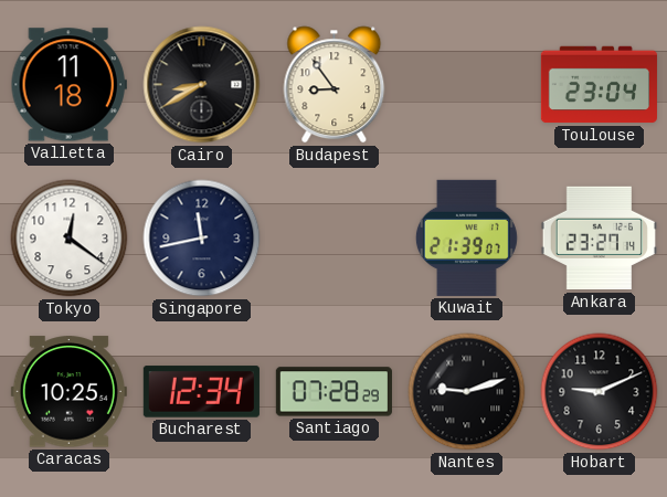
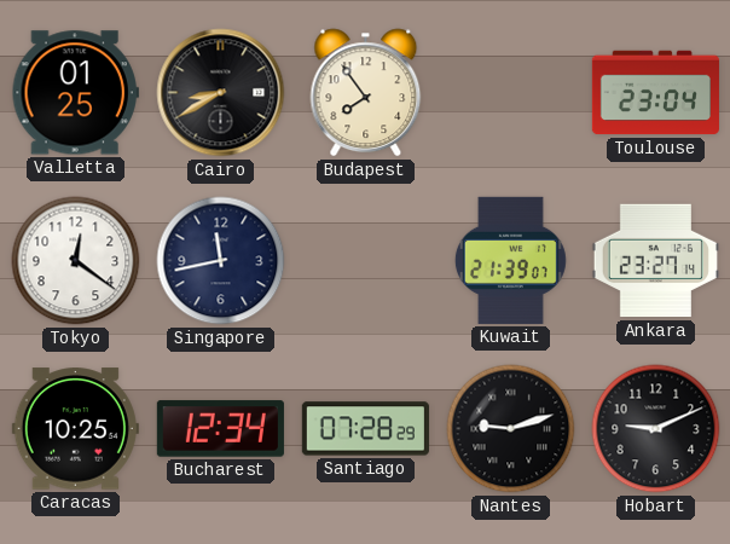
Valletta: 11:18 -> 01:25
Budapest: 8:54 -> 7:54
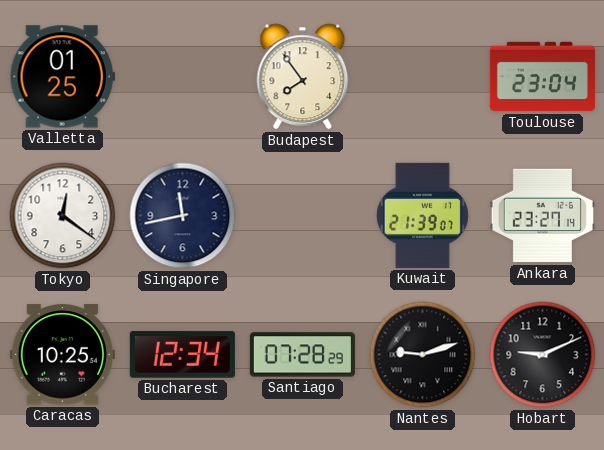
Cairo: 8:40 -> none
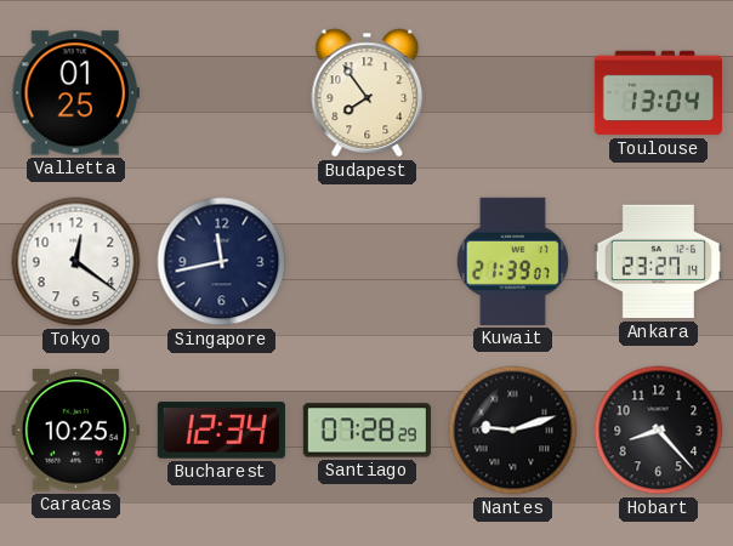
Toulouse: 23:04 -> 13:04
Hobart: 9:11 -> 8:23
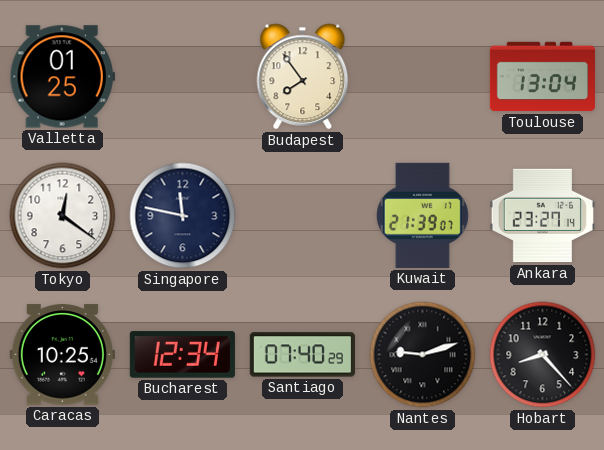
Singapore: 11:43 -> 11:47
Santiago: 07:28 -> 07:40
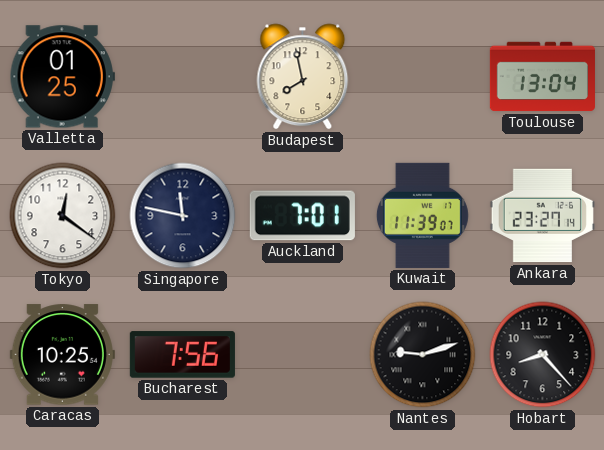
Budapest: 7:54 -> 7:58
Auckland: none -> 7:01
Kuwait: 21:39 -> 11:39
Bucharest: 12:34 -> 7:56
Santiago: 07:40 -> none
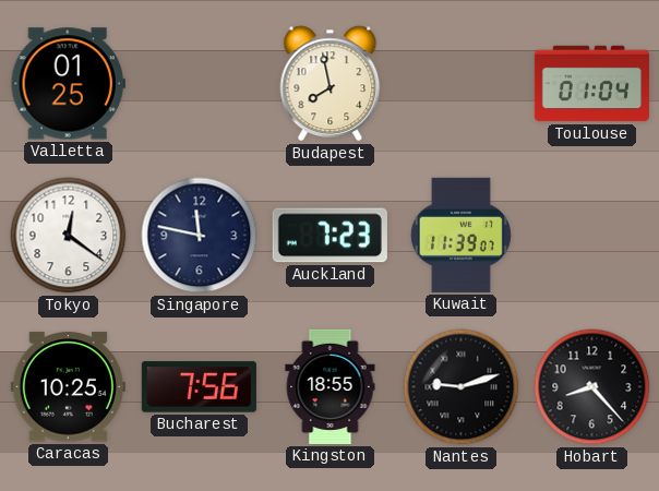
Toulouse: 13:04 -> 01:04
Auckland: 7:01 -> 7:23
Ankara: 23:27 -> none
Kingston: none -> 18:55
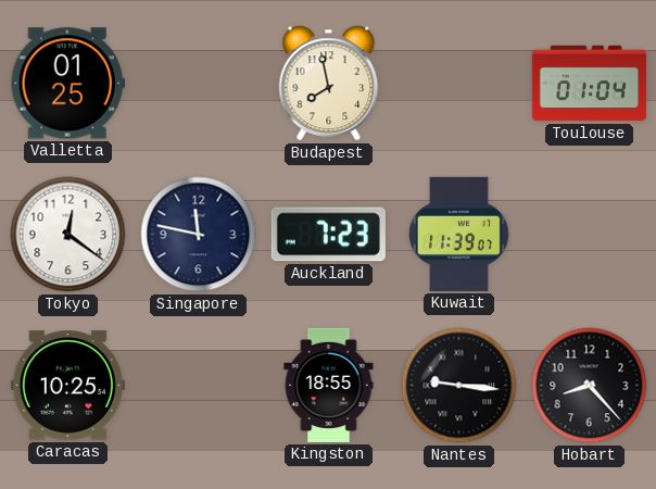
Bucharest: 7:56 -> none
Nantes: 9:12 -> 9:16
